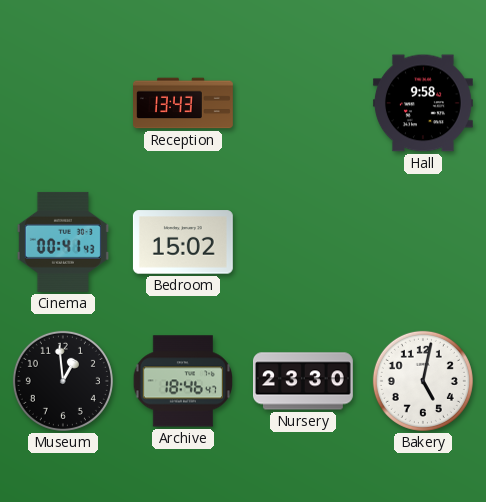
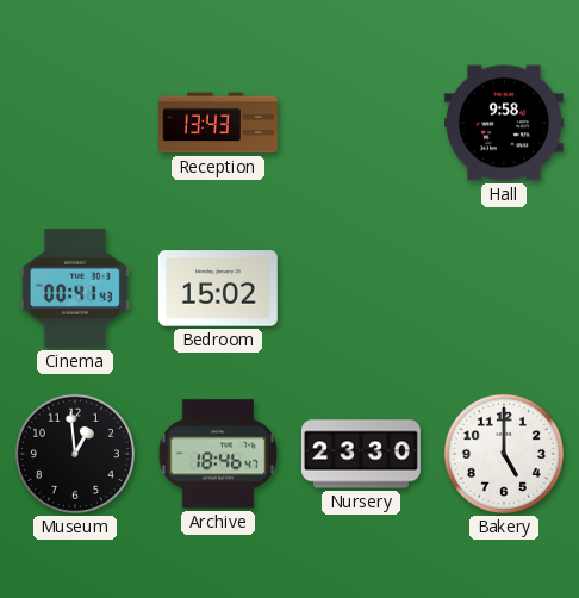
Bakery: 5:02 -> 5:00
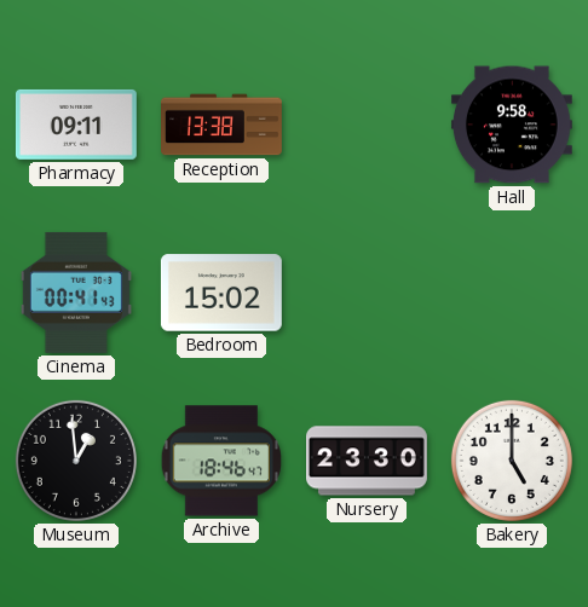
Pharmacy: none -> 09:11
Reception: 13:43 -> 13:38
